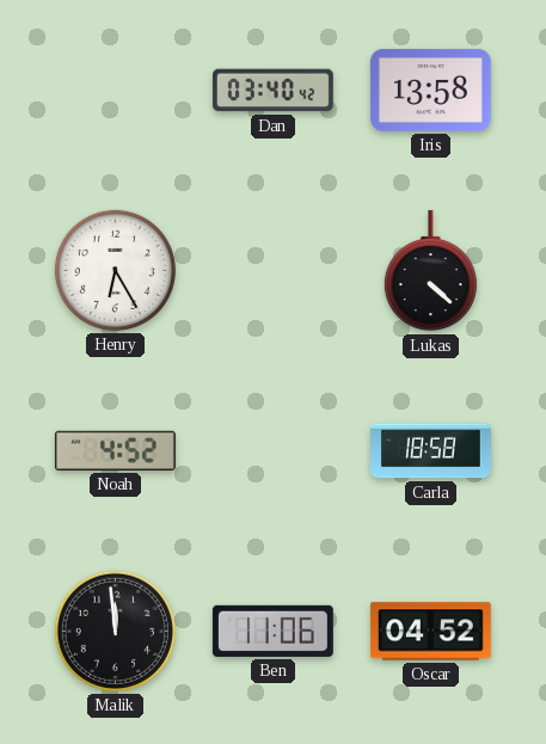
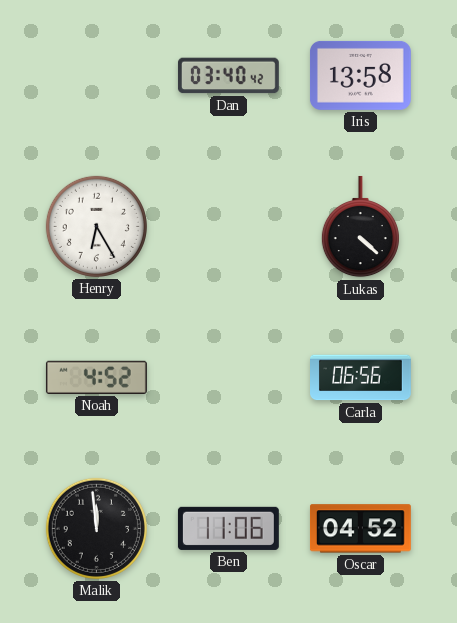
Carla: 18:58 -> 06:56
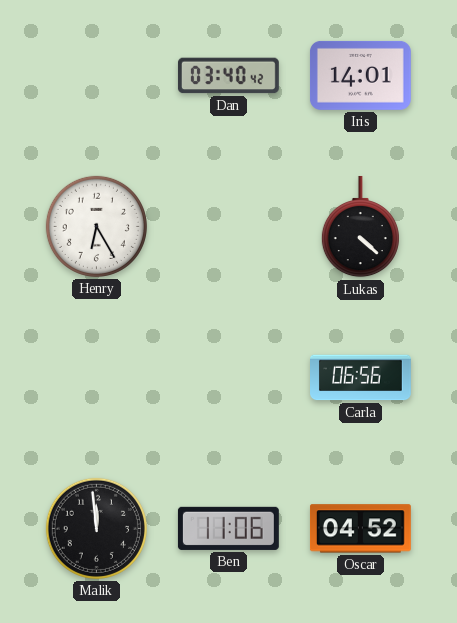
Iris: 13:58 -> 14:01
Noah: 4:52 -> none
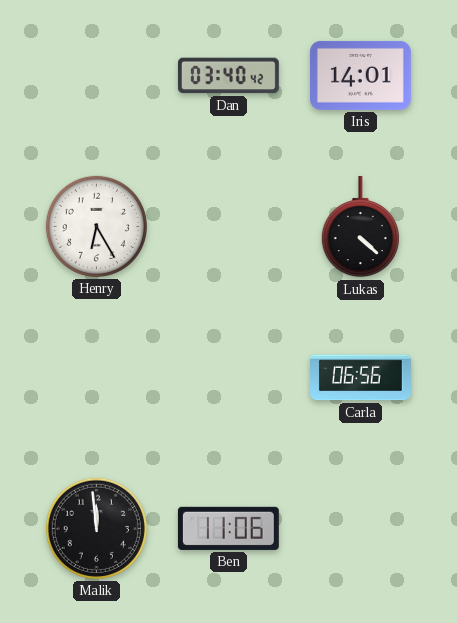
Oscar: 04:52 -> none
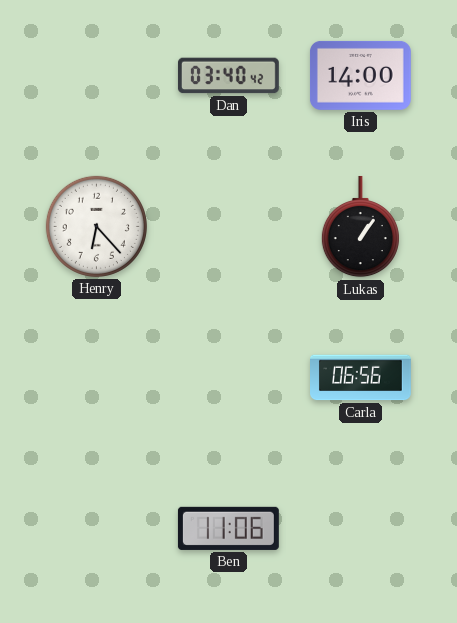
Iris: 14:01 -> 14:00
Henry: 6:25 -> 6:23
Lukas: 4:22 -> 1:06
Malik: 11:59 -> none
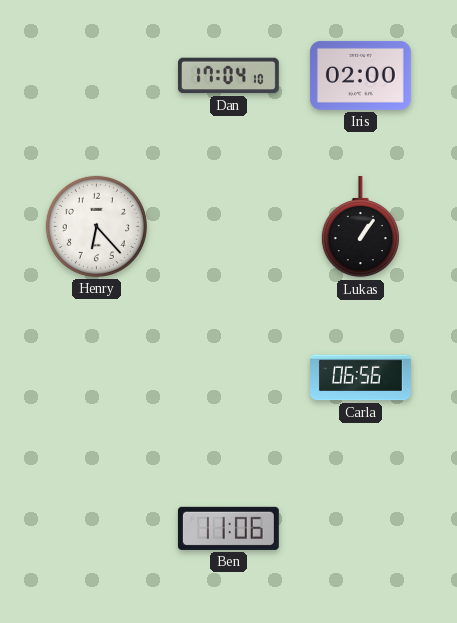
Dan: 03:40 -> 17:04
Iris: 14:00 -> 02:00
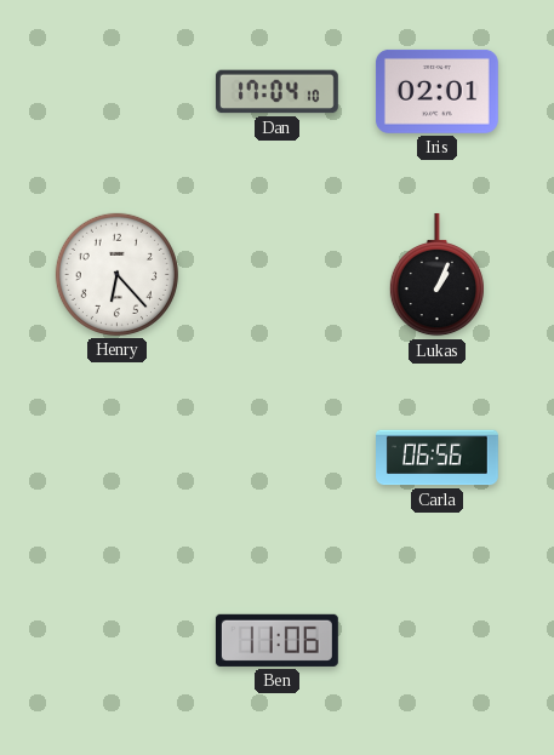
Iris: 02:00 -> 02:01
Lukas: 1:06 -> 1:04
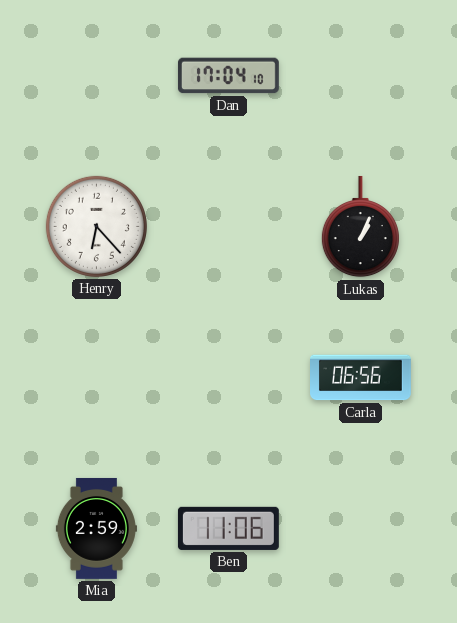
Iris: 02:01 -> none
Mia: none -> 2:59
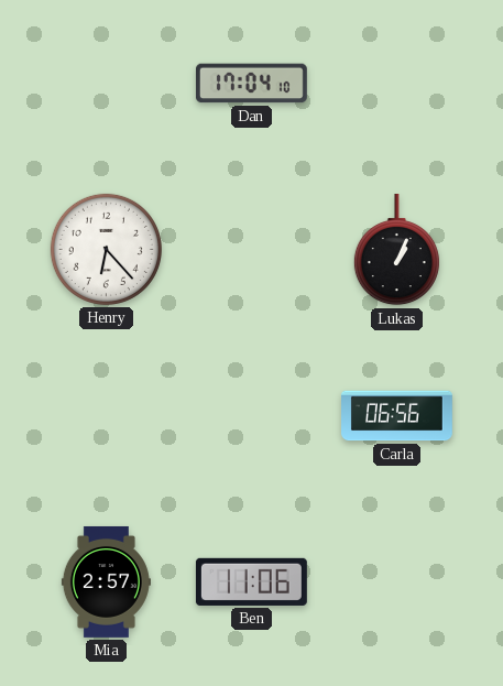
Mia: 2:59 -> 2:57
